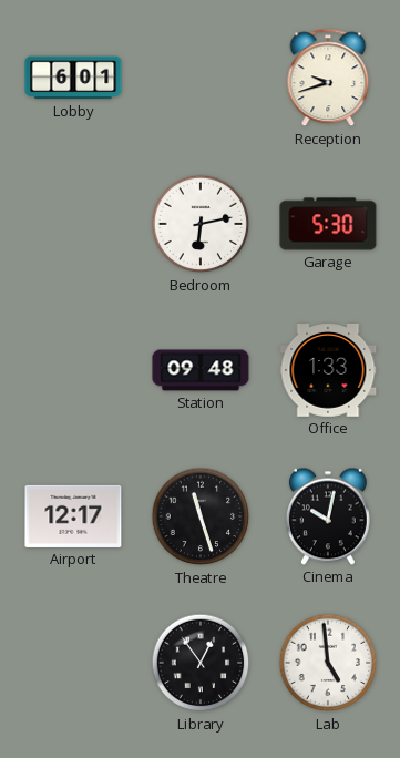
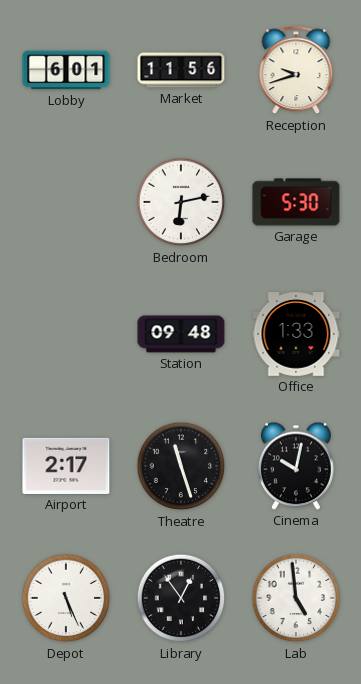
Market: none -> 11:56
Airport: 12:17 -> 2:17
Depot: none -> 5:26
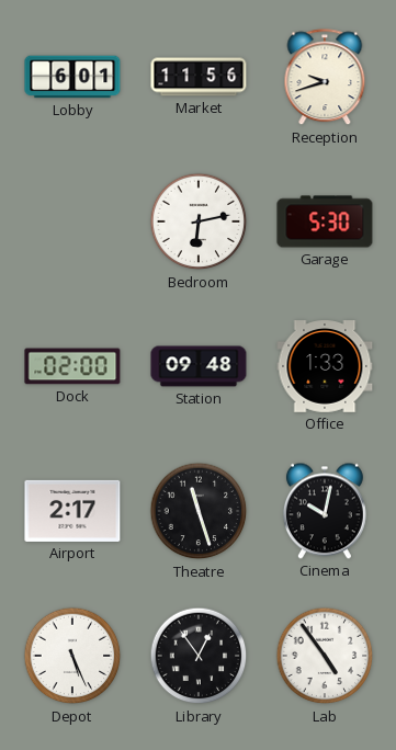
Dock: none -> 02:00
Lab: 4:59 -> 4:54
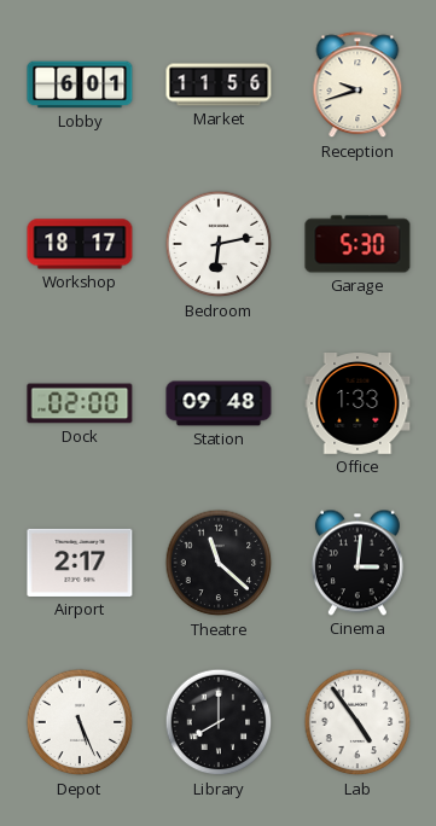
Workshop: none -> 18:17
Theatre: 11:27 -> 11:22
Cinema: 10:02 -> 3:01
Library: 12:54 -> 8:00
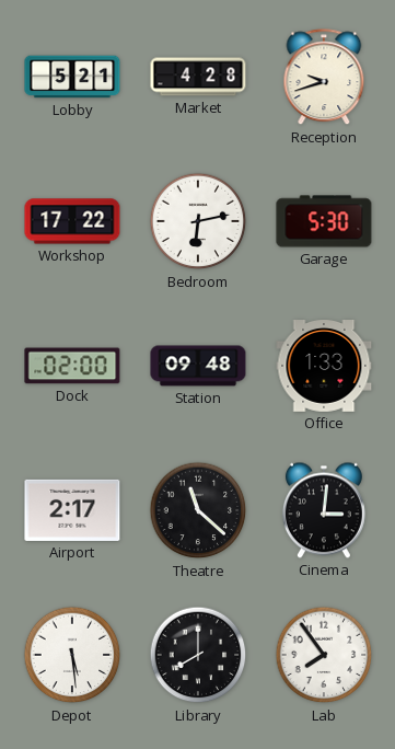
Lobby: 6:01 -> 5:21
Market: 11:56 -> 4:28
Workshop: 18:17 -> 17:22
Depot: 5:26 -> 5:29
Lab: 4:54 -> 7:54
